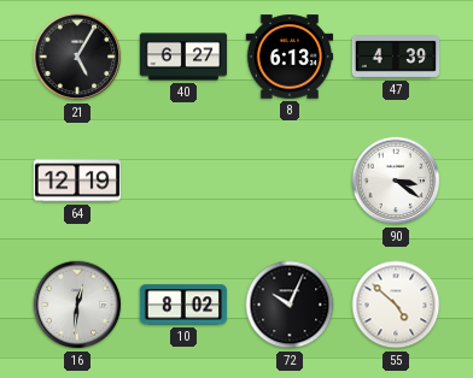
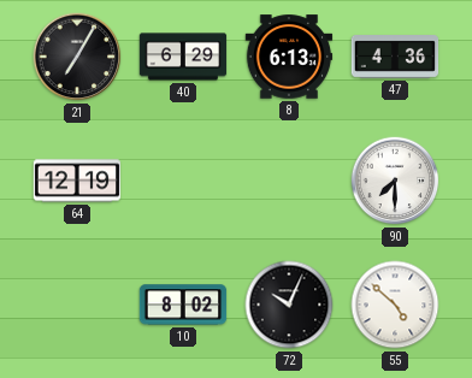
21: 5:05 -> 7:05
40: 6:27 -> 6:29
47: 4:39 -> 4:36
90: 3:21 -> 7:30
16: 12:31 -> none
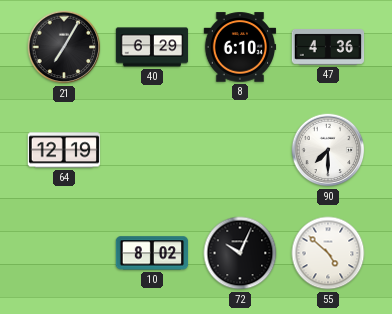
8: 6:13 -> 6:10
